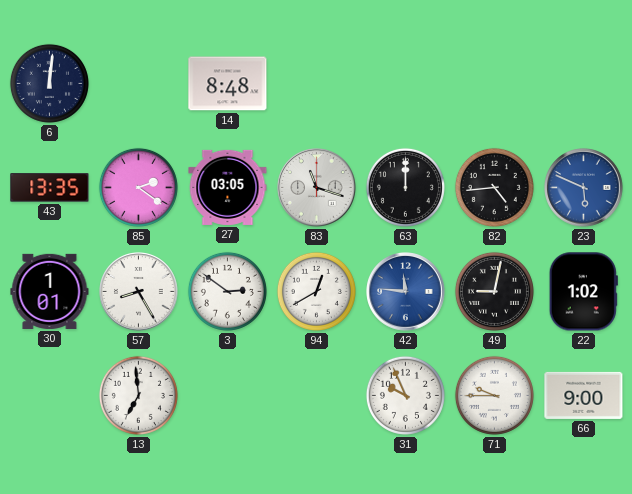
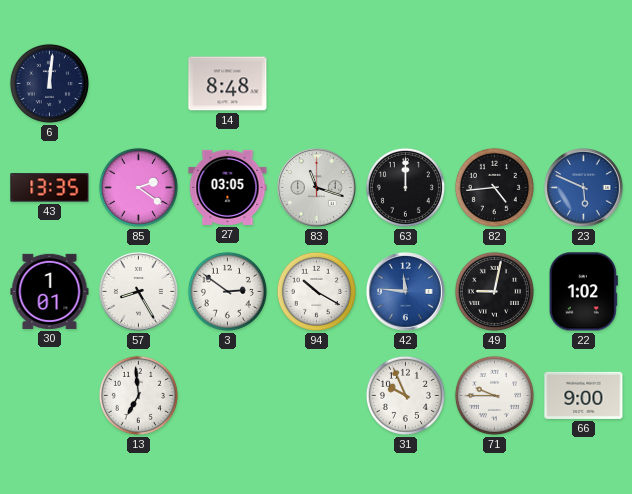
94: 12:40 -> 10:20
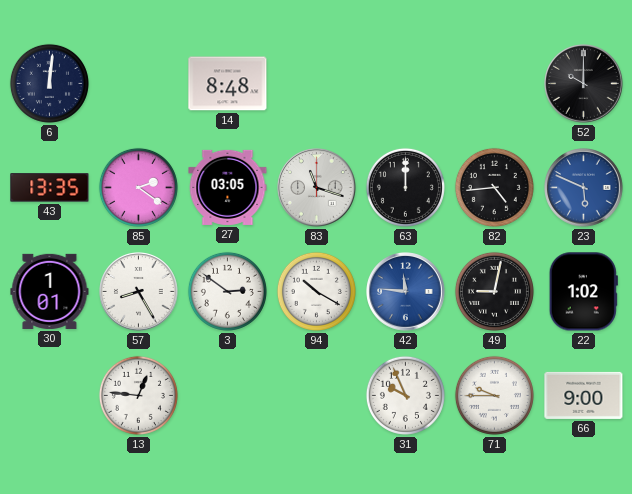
52: none -> 10:00
13: 6:59 -> 12:46
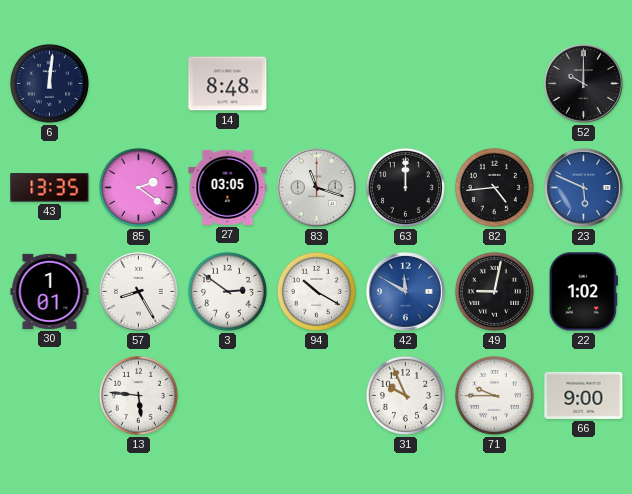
42: 11:46 -> 11:50
13: 12:46 -> 5:46
